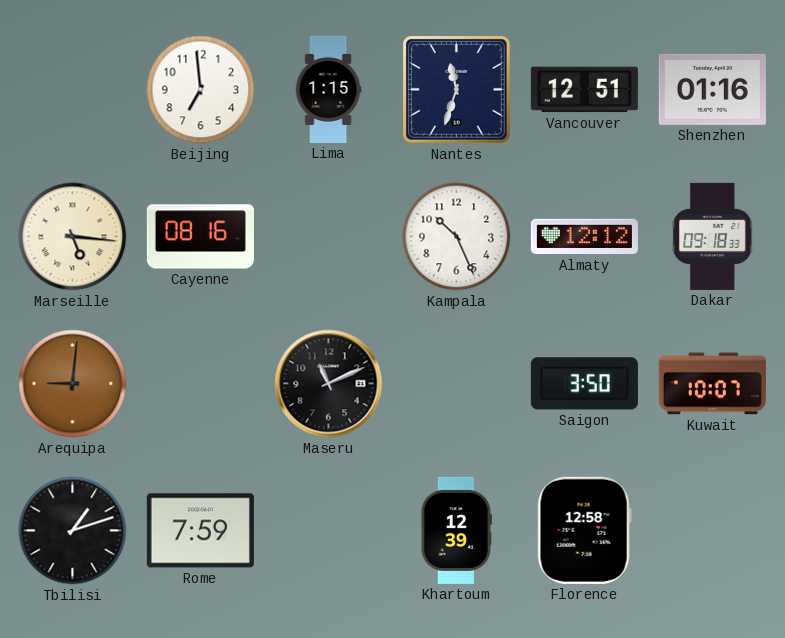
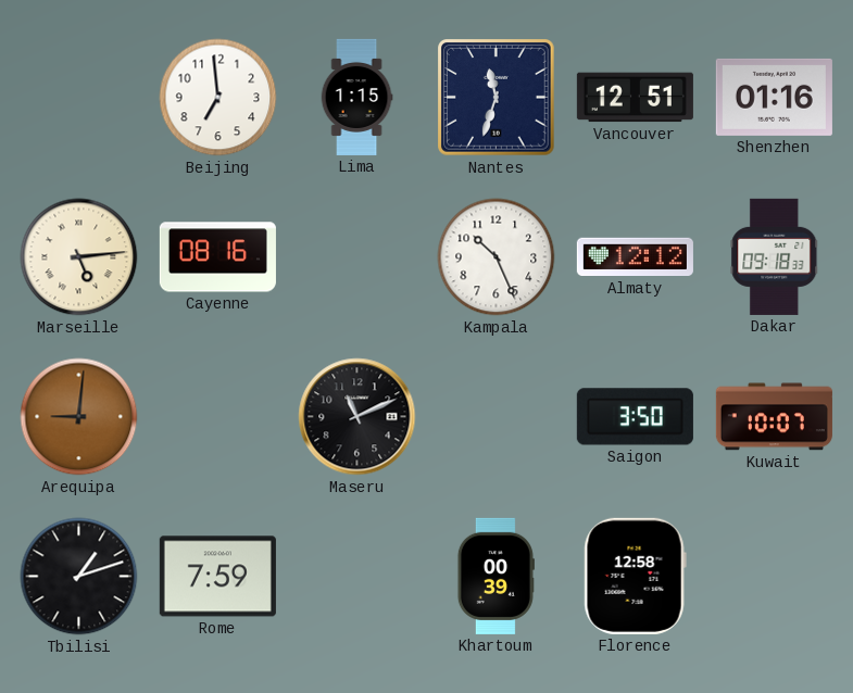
Marseille: 5:16 -> 5:14
Khartoum: 12:39 -> 00:39
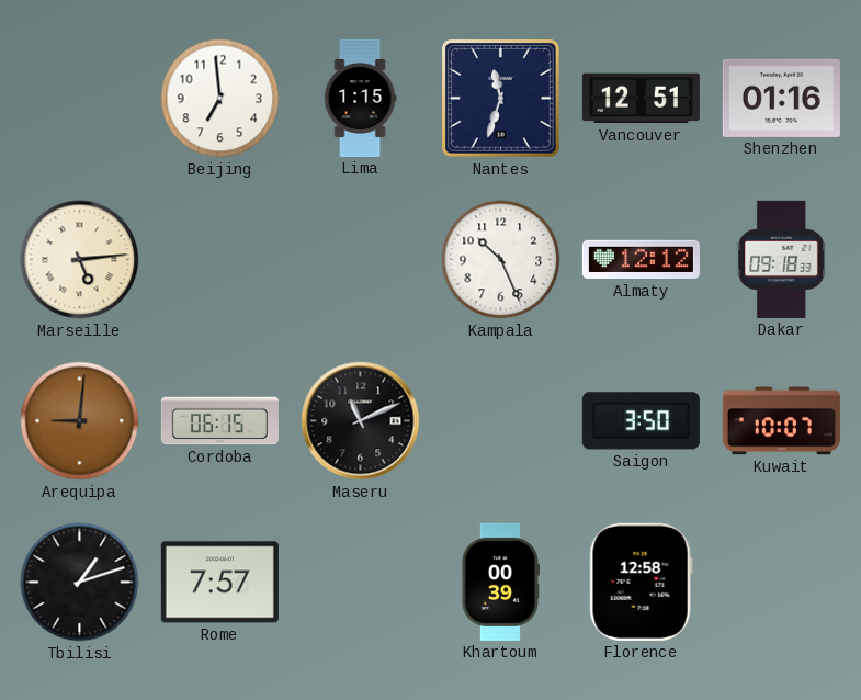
Cayenne: 08:16 -> none
Cordoba: none -> 06:15
Rome: 7:59 -> 7:57
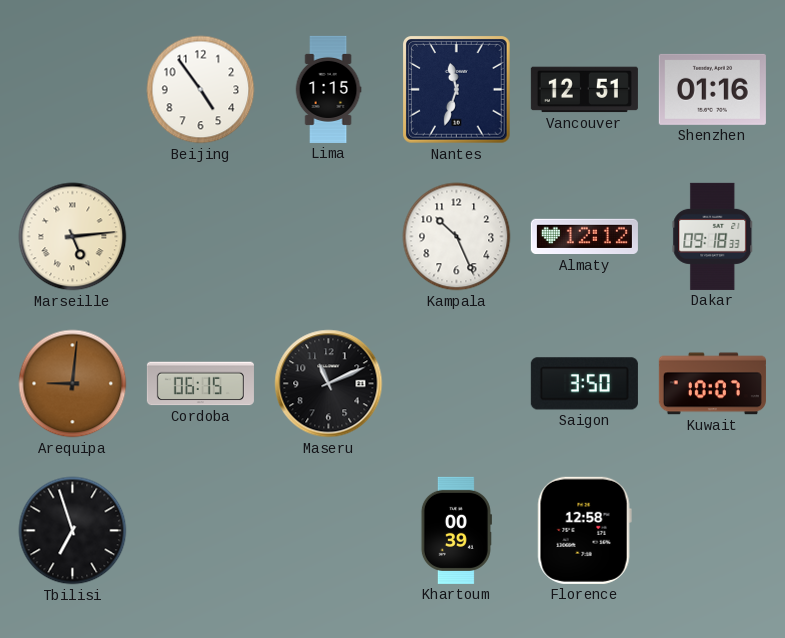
Beijing: 6:59 -> 4:54
Tbilisi: 1:12 -> 6:57
Rome: 7:57 -> none
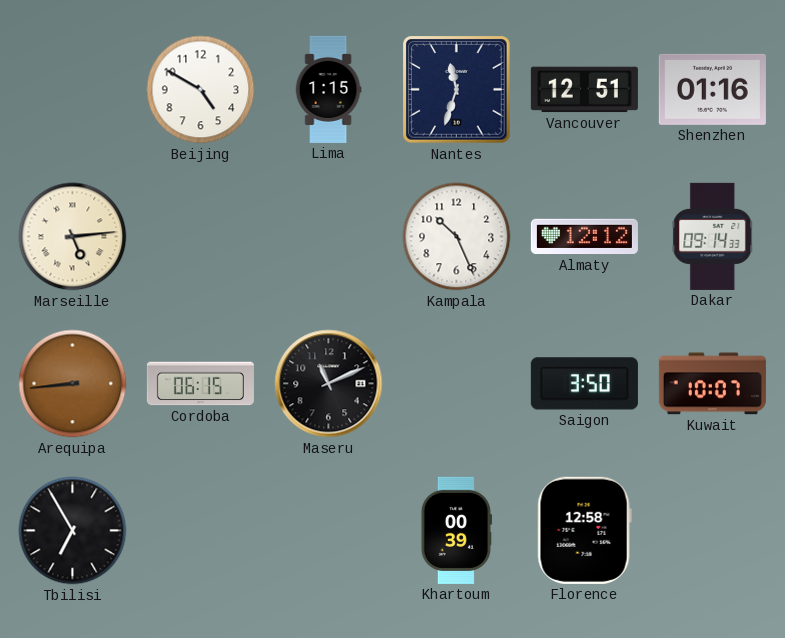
Beijing: 4:54 -> 4:50
Dakar: 09:18 -> 09:14
Arequipa: 9:01 -> 8:44
Tbilisi: 6:57 -> 6:55
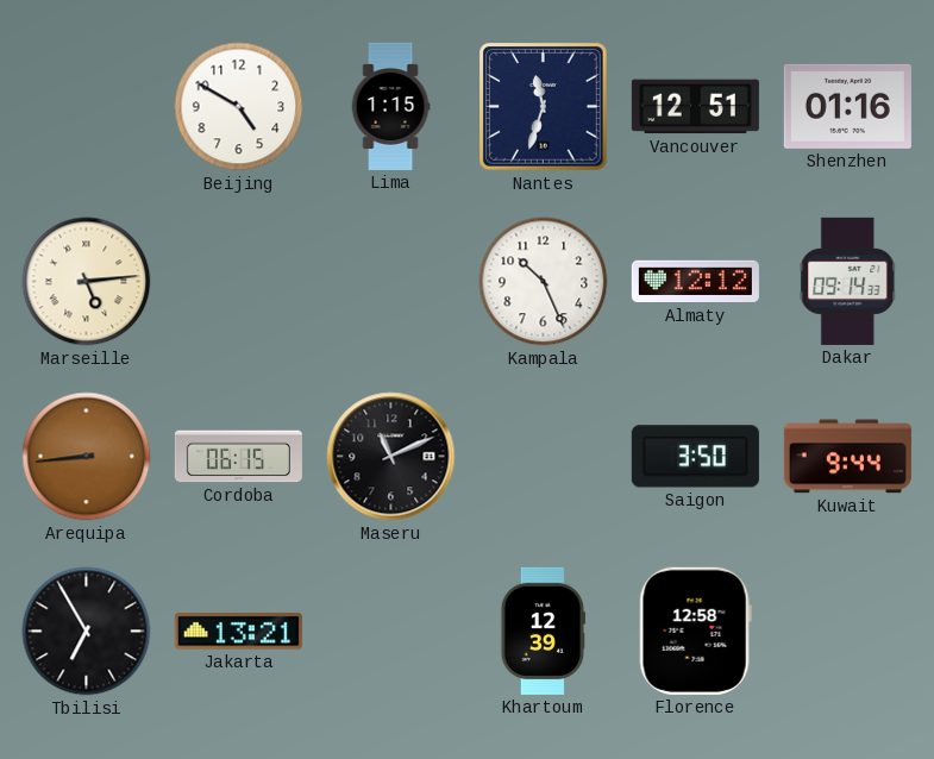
Kuwait: 10:07 -> 9:44
Jakarta: none -> 13:21
Khartoum: 00:39 -> 12:39
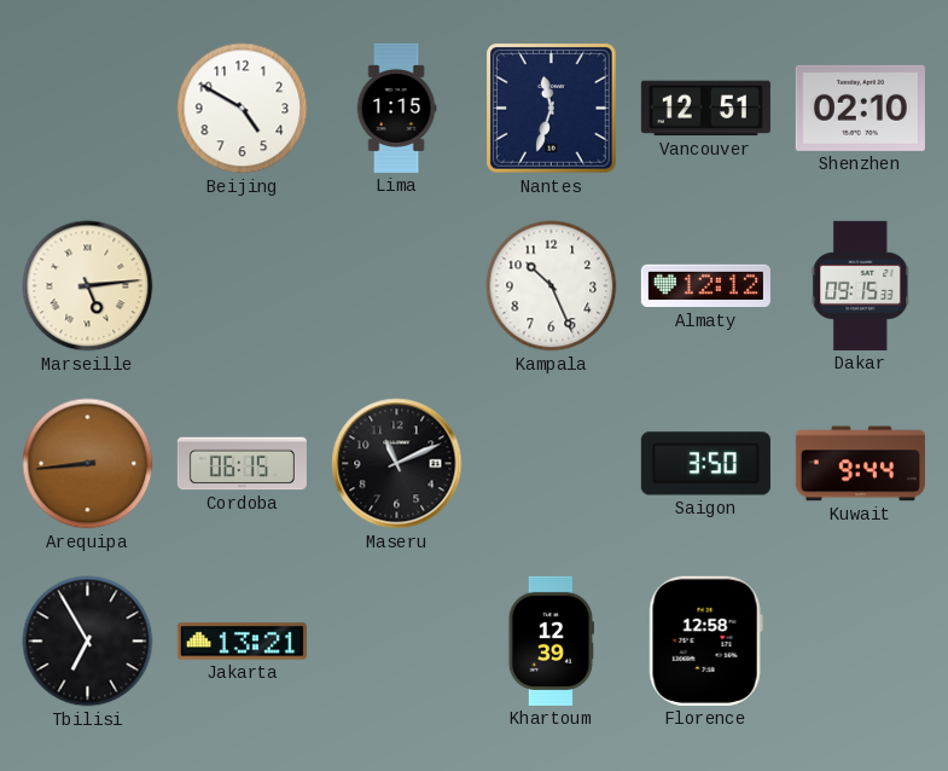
Shenzhen: 01:16 -> 02:10
Dakar: 09:14 -> 09:15
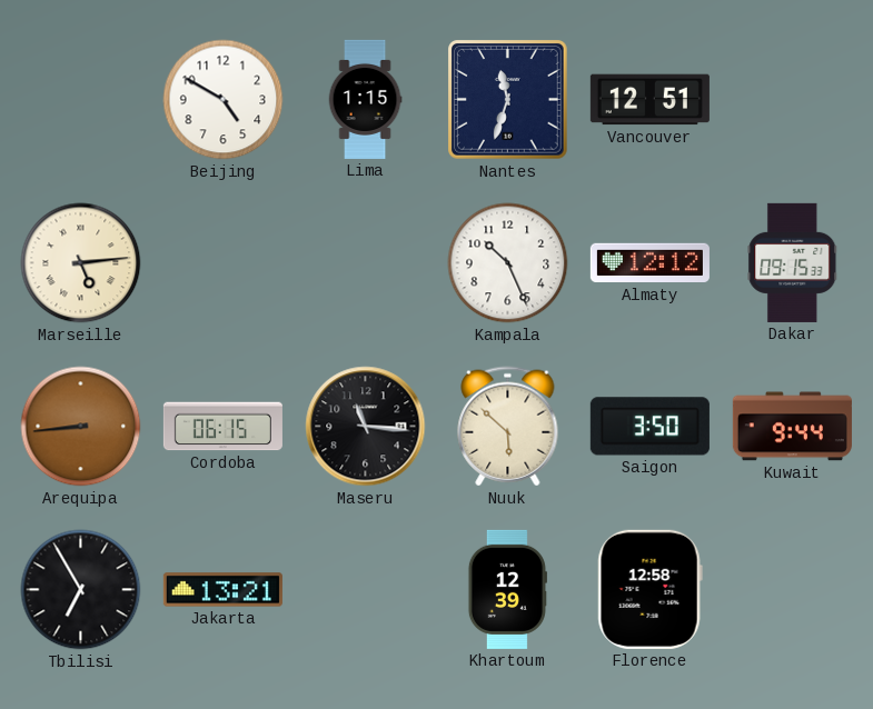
Shenzhen: 02:10 -> none
Maseru: 11:11 -> 11:16
Nuuk: none -> 5:52
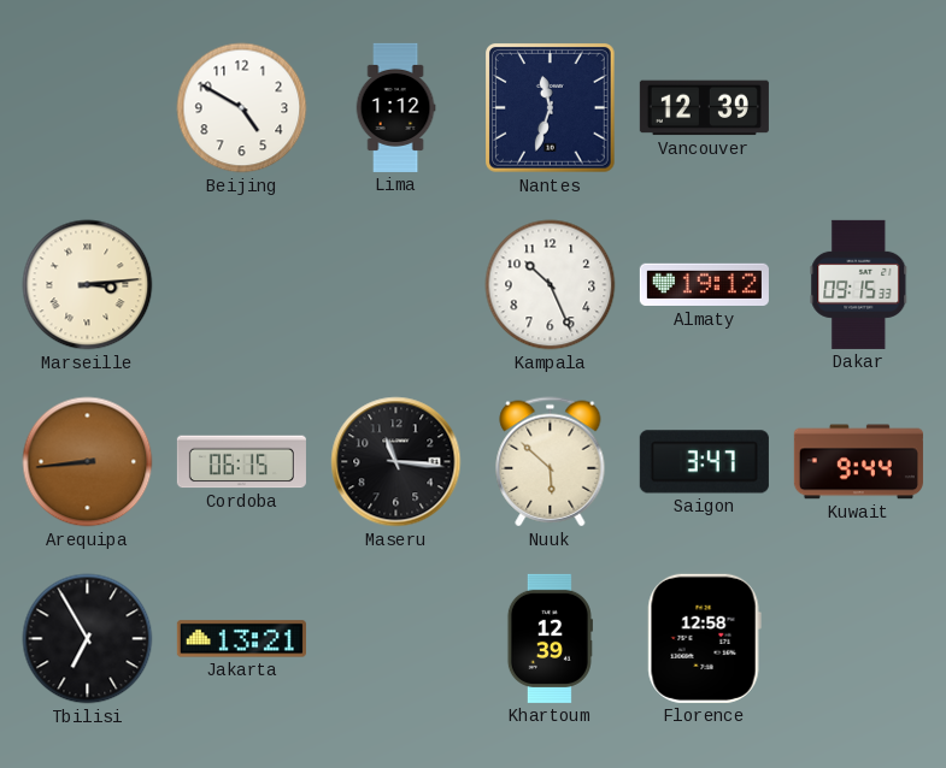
Lima: 1:15 -> 1:12
Vancouver: 12:51 -> 12:39
Marseille: 5:14 -> 3:14
Almaty: 12:12 -> 19:12
Saigon: 3:50 -> 3:47
